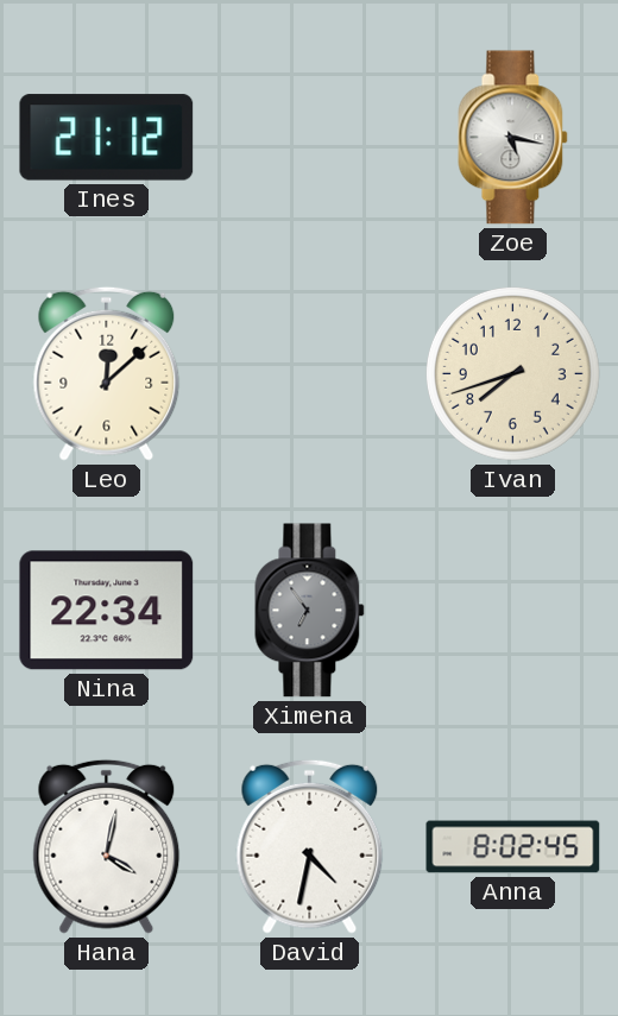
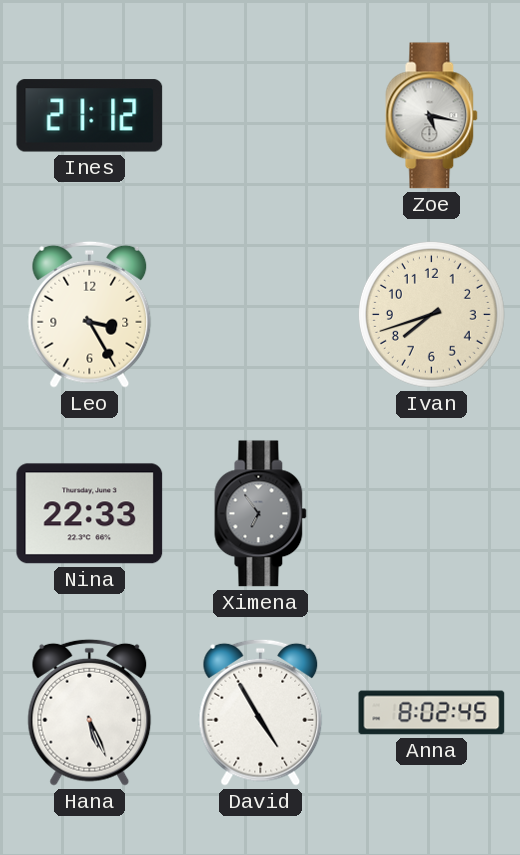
Leo: 12:08 -> 3:25
Nina: 22:34 -> 22:33
Hana: 4:02 -> 5:26
David: 4:32 -> 4:55
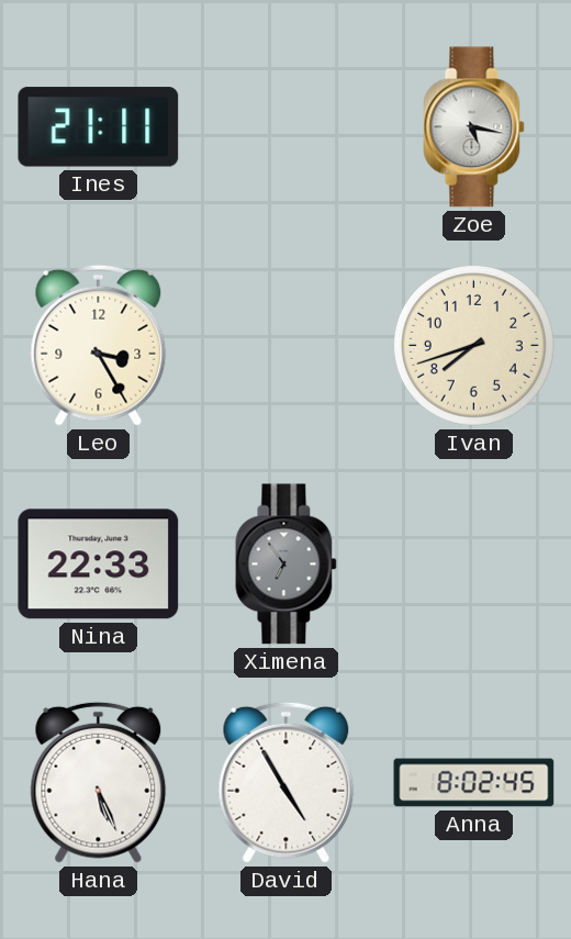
Ines: 21:12 -> 21:11
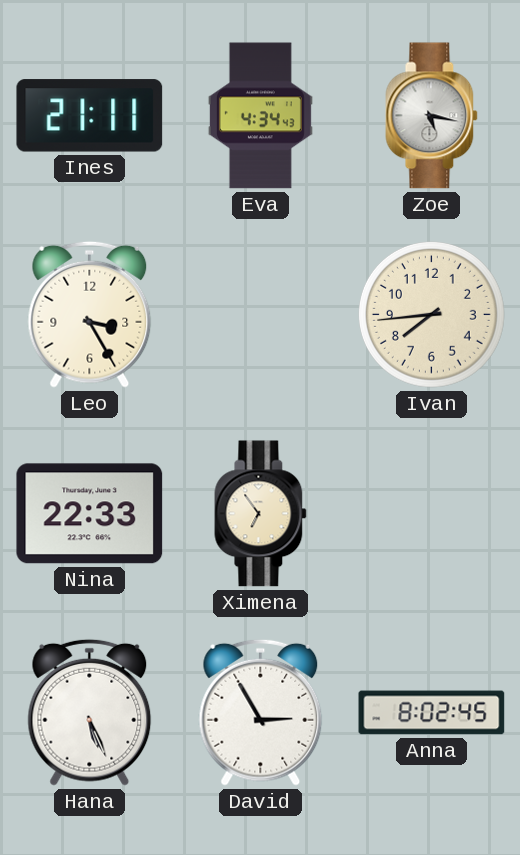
Eva: none -> 4:34
Ivan: 7:42 -> 7:44
Ximena dial: grey -> cream
David: 4:55 -> 2:55
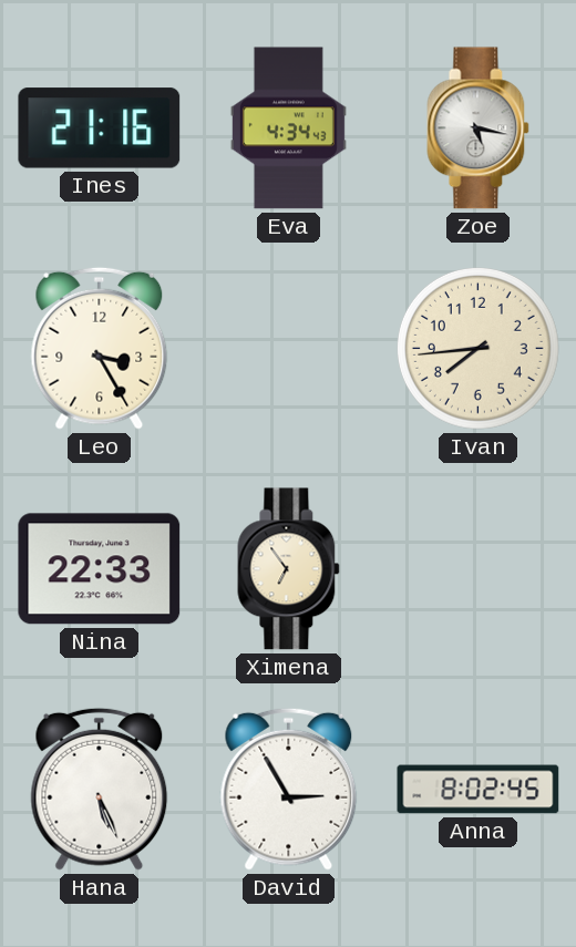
Ines: 21:11 -> 21:16
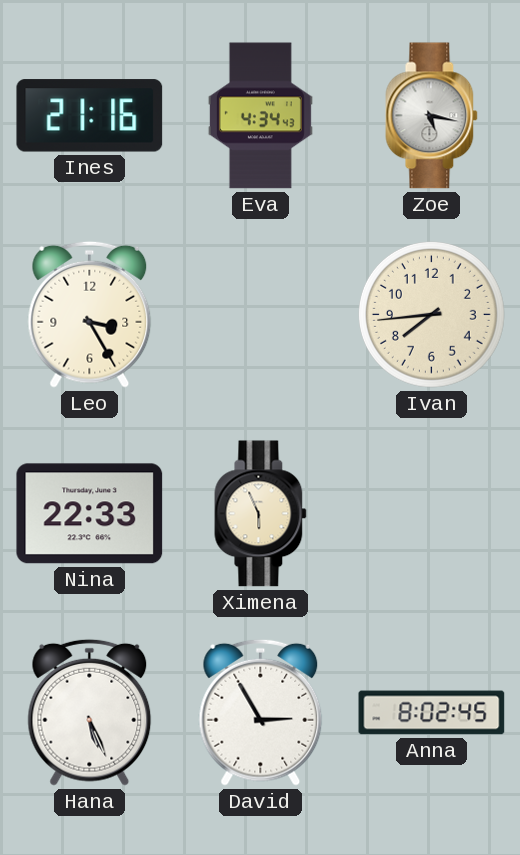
Ximena: 6:54 -> 5:56
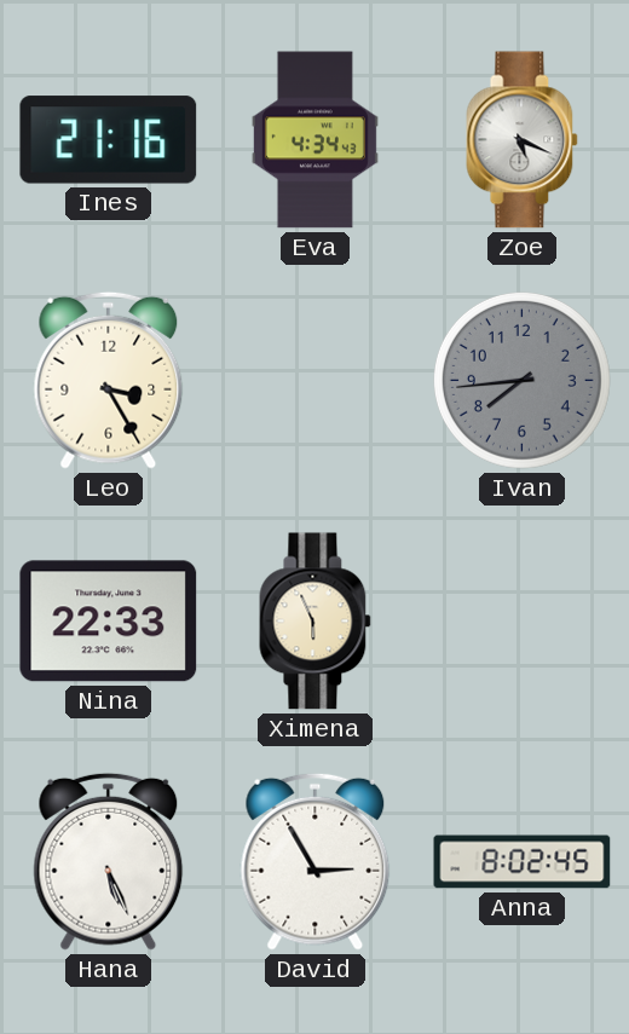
Zoe: 5:17 -> 5:19
Ivan dial: cream -> grey
